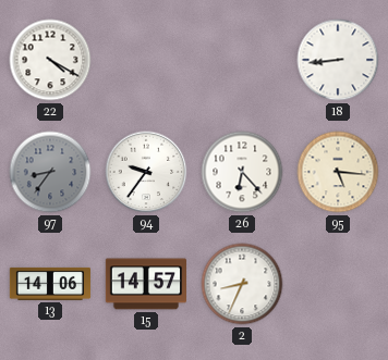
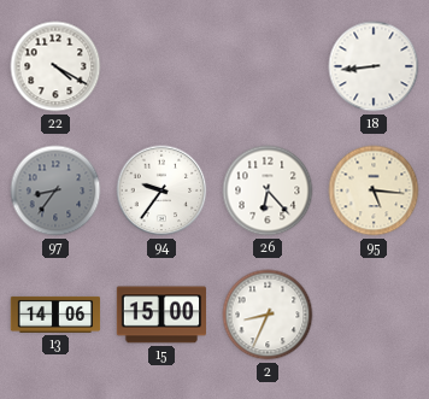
15: 14:57 -> 15:00
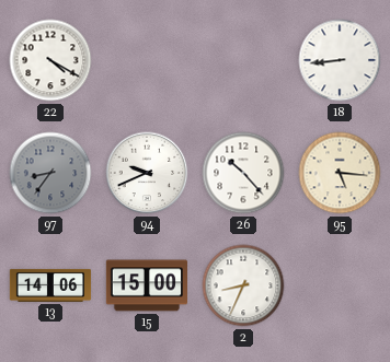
94: 9:36 -> 9:41
26: 6:23 -> 10:23
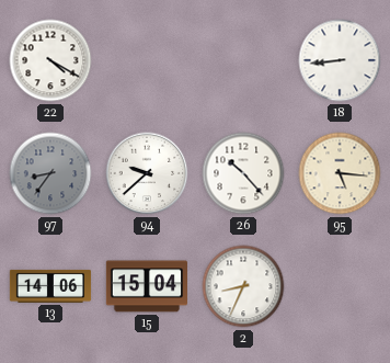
94: 9:41 -> 9:38
15: 15:00 -> 15:04
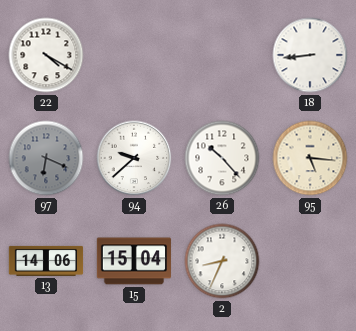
97: 8:36 -> 6:19
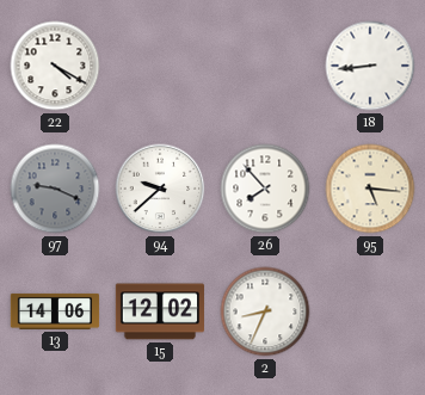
97: 6:19 -> 9:19
26: 10:23 -> 7:53
15: 15:04 -> 12:02
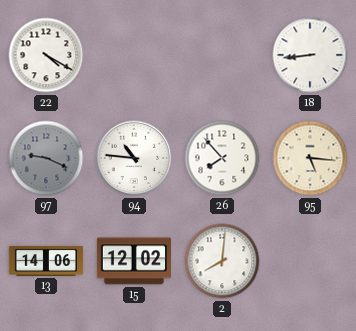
94: 9:38 -> 10:46
2: 8:34 -> 8:01
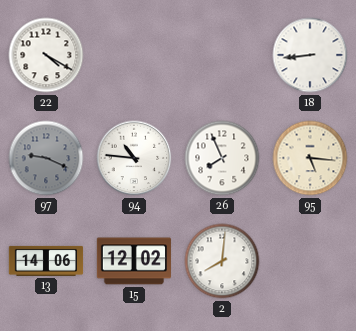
26: 7:53 -> 7:56
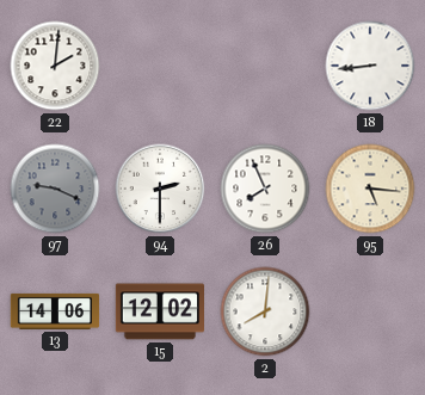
22: 4:20 -> 2:01
94: 10:46 -> 2:30
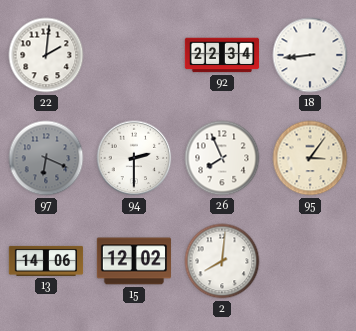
92: none -> 22:34
97: 9:19 -> 6:19
95: 5:16 -> 3:06
